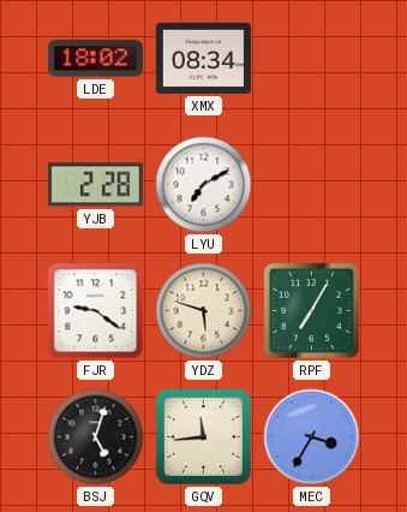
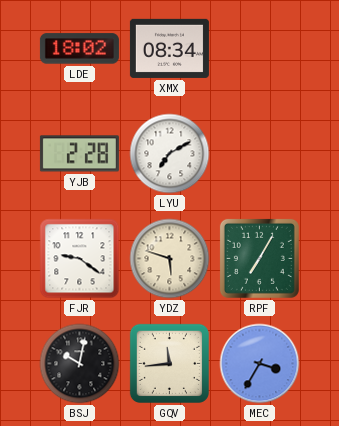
BSJ: 5:03 -> 10:02
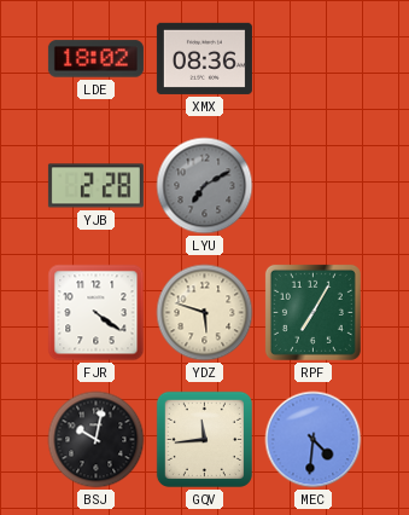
XMX: 08:34 -> 08:36
LYU dial: white -> grey
FJR: 9:21 -> 4:21
MEC: 3:35 -> 4:31
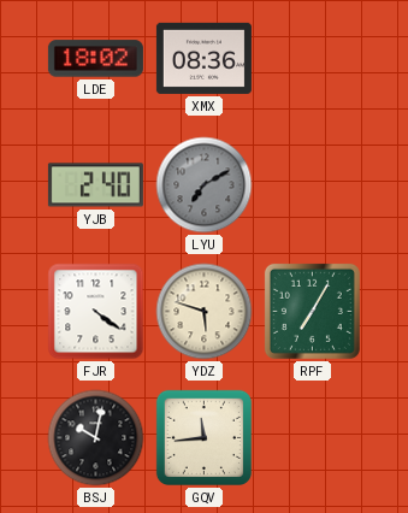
YJB: 2:28 -> 2:40
MEC: 4:31 -> none
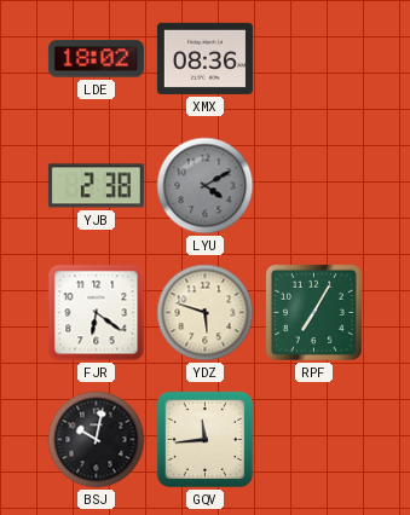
YJB: 2:40 -> 2:38
LYU: 7:10 -> 4:10
FJR: 4:21 -> 6:21
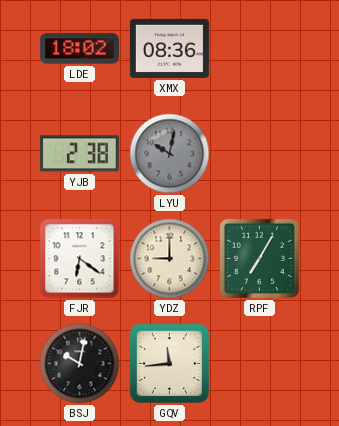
LYU: 4:10 -> 10:02
YDZ: 5:48 -> 9:00
